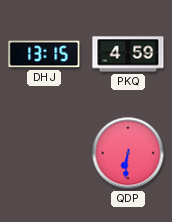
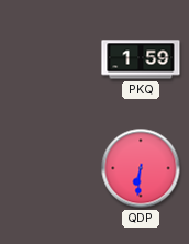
DHJ: 13:15 -> none
PKQ: 4:59 -> 1:59
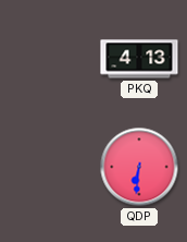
PKQ: 1:59 -> 4:13
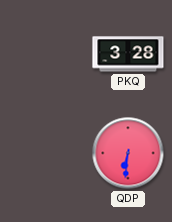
PKQ: 4:13 -> 3:28
